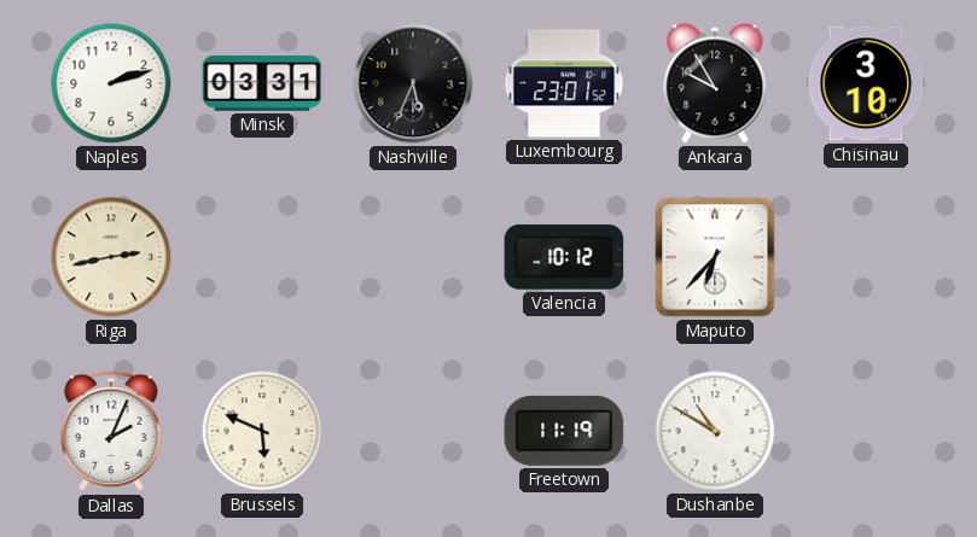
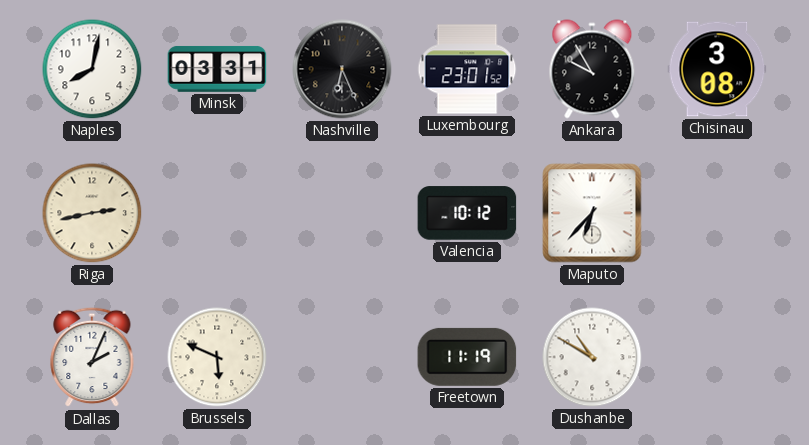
Naples: 2:12 -> 8:02
Nashville: 5:34 -> 6:26
Chisinau: 3:10 -> 3:08
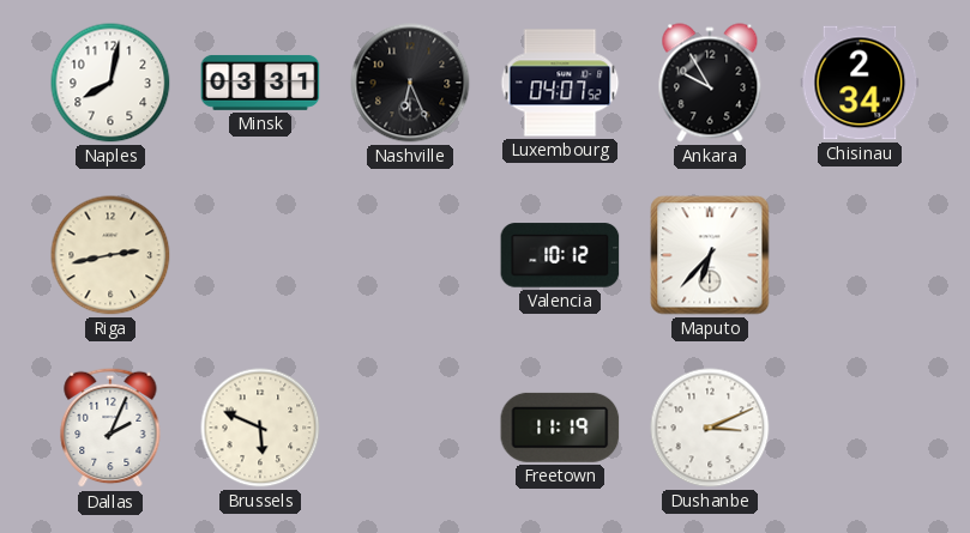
Luxembourg: 23:01 -> 04:07
Chisinau: 3:08 -> 2:34
Dushanbe: 10:50 -> 3:11
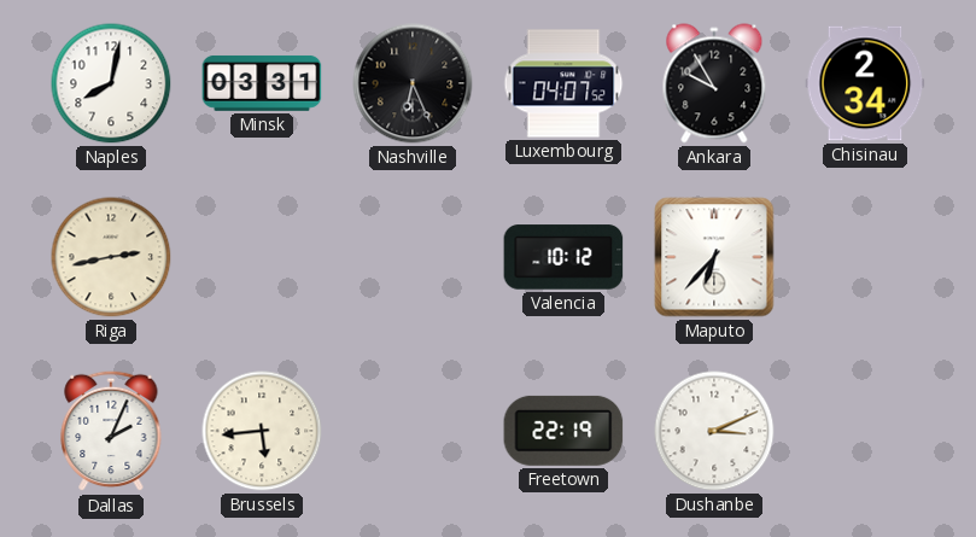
Brussels: 5:49 -> 5:44
Freetown: 11:19 -> 22:19
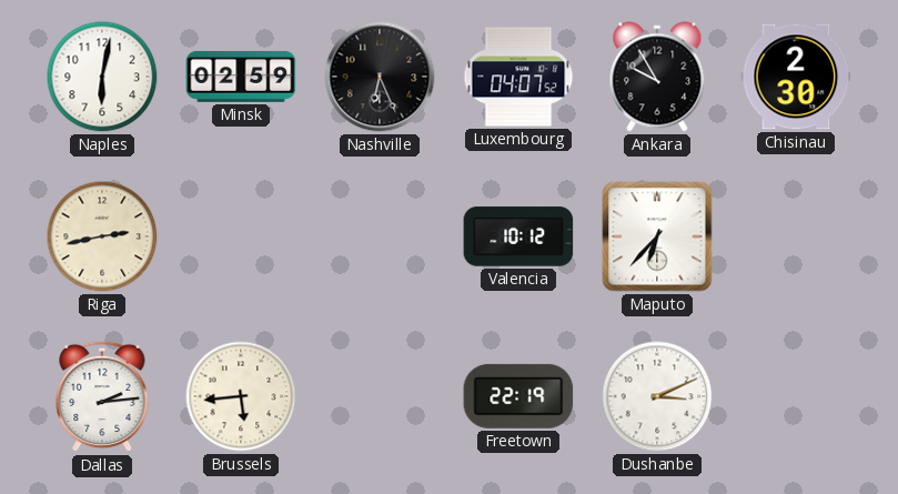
Naples: 8:02 -> 6:02
Minsk: 03:31 -> 02:59
Chisinau: 2:34 -> 2:30
Dallas: 2:04 -> 2:14
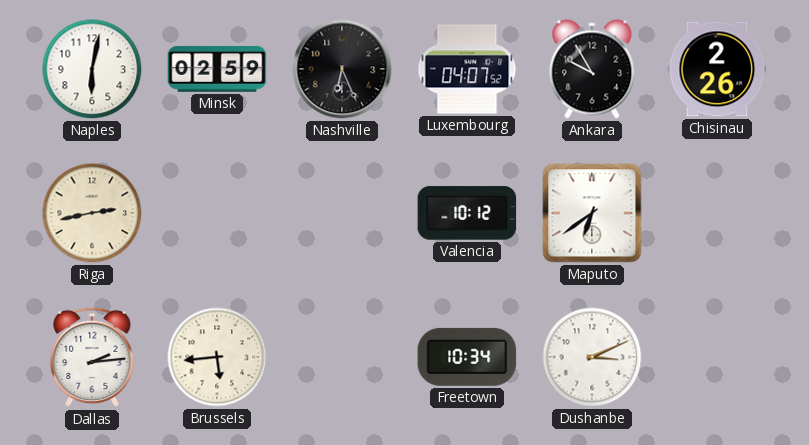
Chisinau: 2:30 -> 2:26
Maputo: 6:37 -> 6:39
Freetown: 22:19 -> 10:34
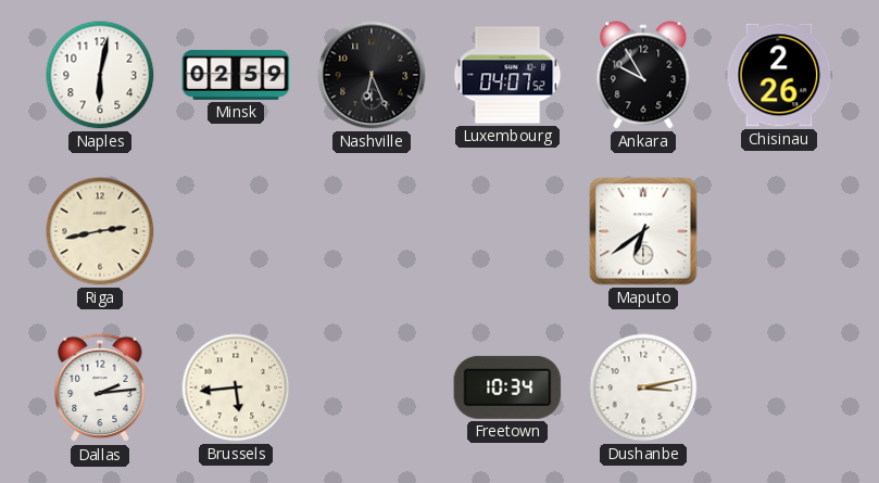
Valencia: 10:12 -> none
Dushanbe: 3:11 -> 3:13
